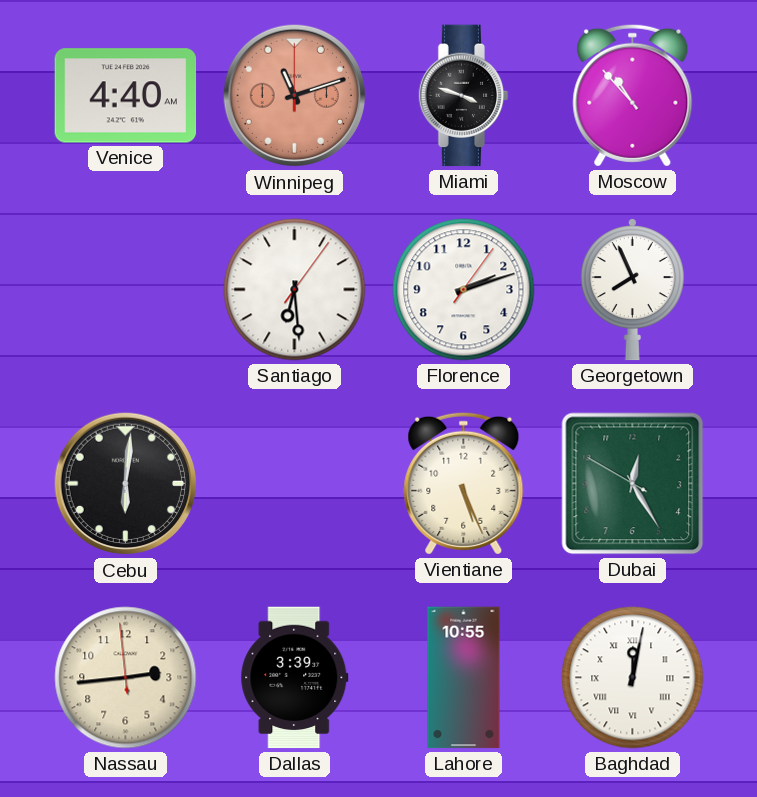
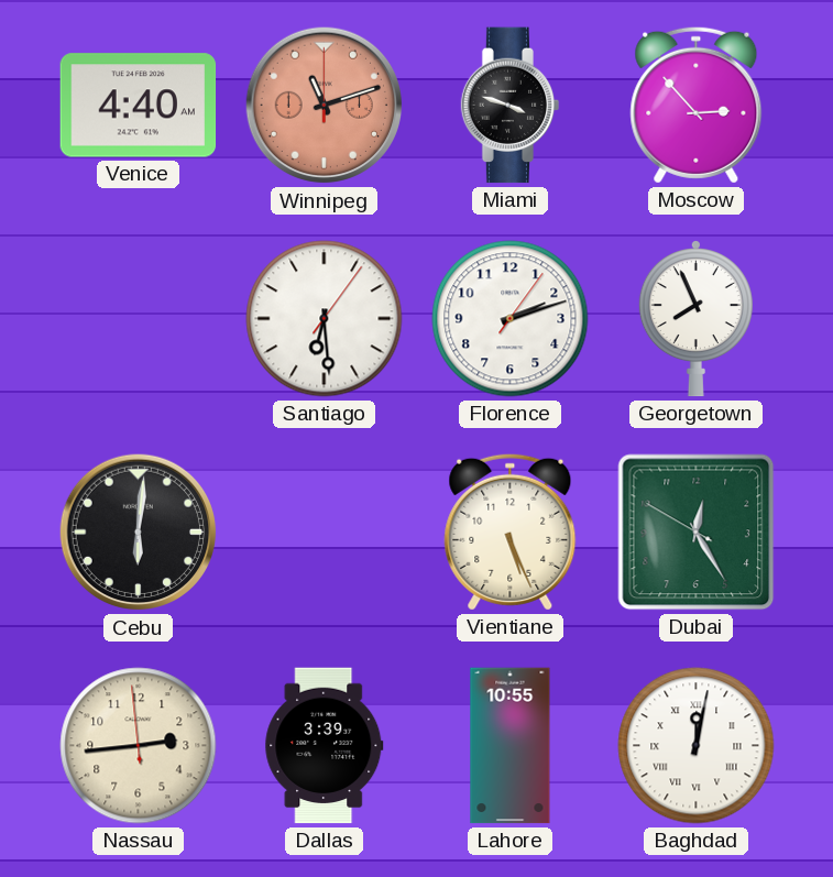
Moscow: 10:53 -> 2:53
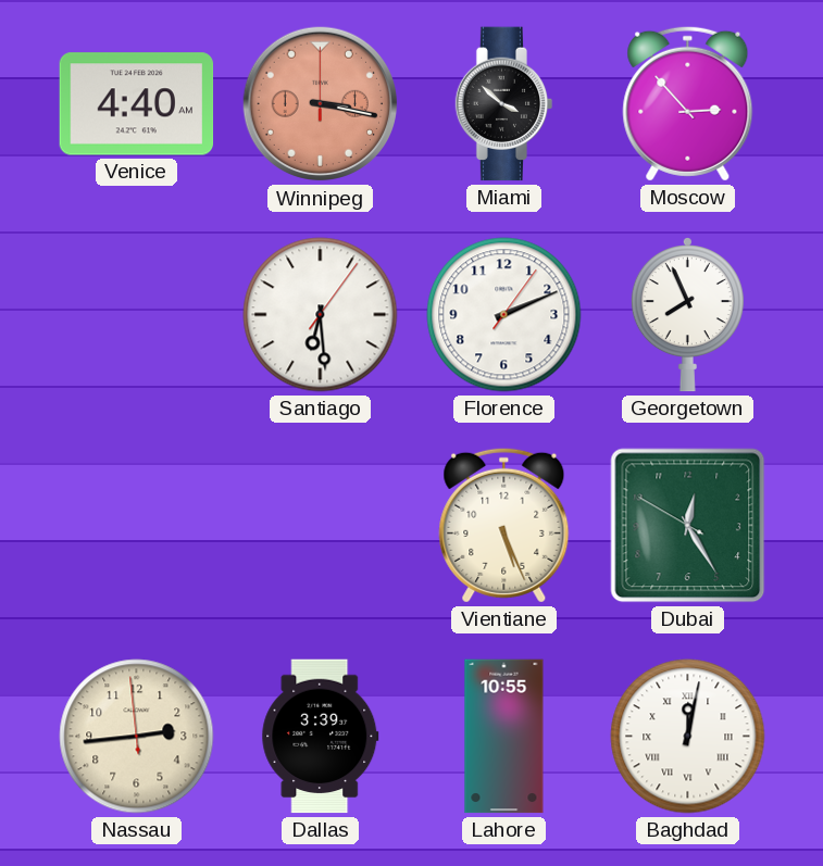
Winnipeg: 11:12 -> 3:17
Miami: 3:48 -> 3:52
Florence: 2:12 -> 2:11
Cebu: 6:01 -> none
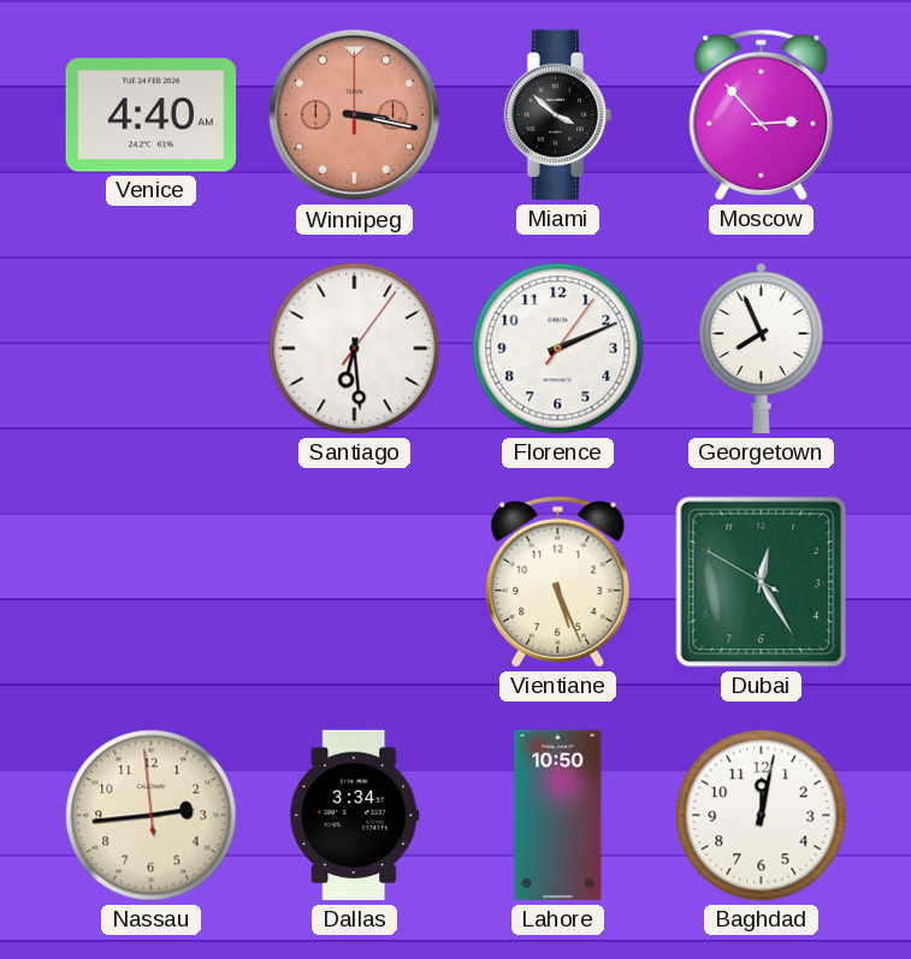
Dallas: 3:39 -> 3:34
Lahore: 10:55 -> 10:50
Baghdad numerals: Roman -> Arabic
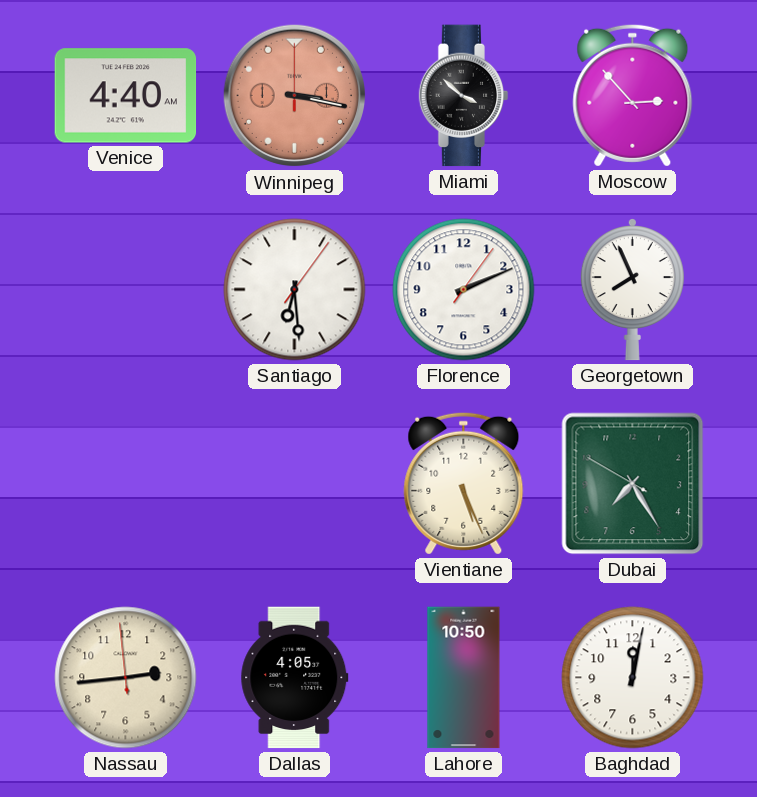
Dubai: 12:24 -> 7:24
Dallas: 3:34 -> 4:05
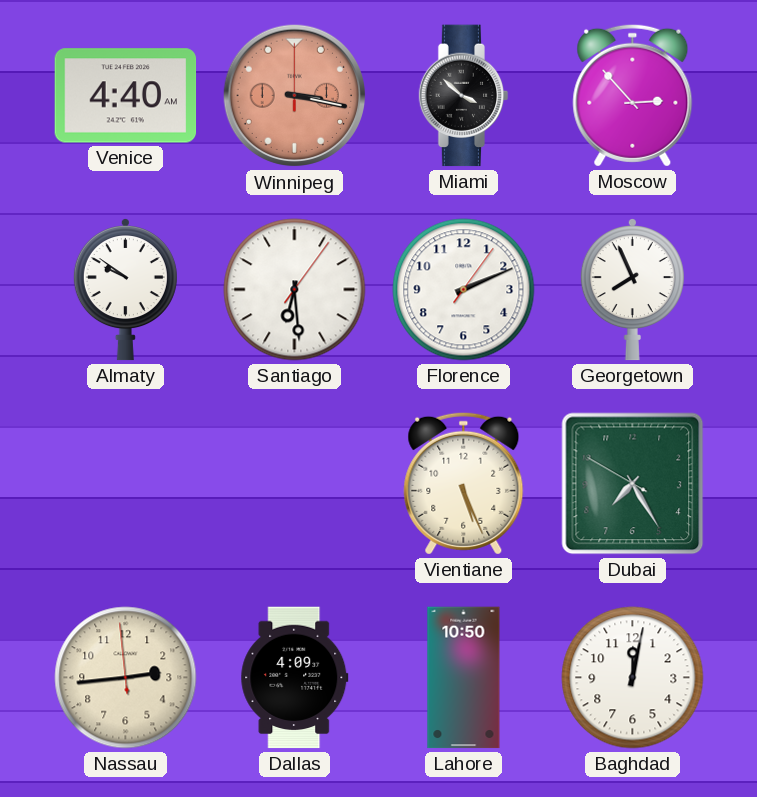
Almaty: none -> 9:51
Dallas: 4:05 -> 4:09
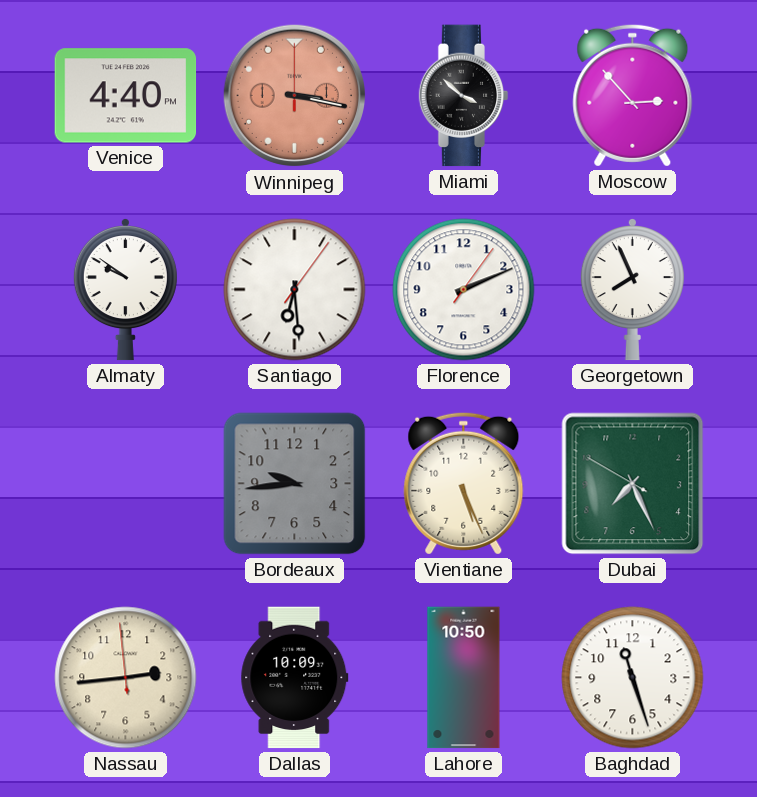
Venice: 4:40 AM -> 4:40 PM
Bordeaux: none -> 9:44
Dubai: 7:24 -> 7:25
Dallas: 4:09 -> 10:09
Baghdad: 12:02 -> 11:27
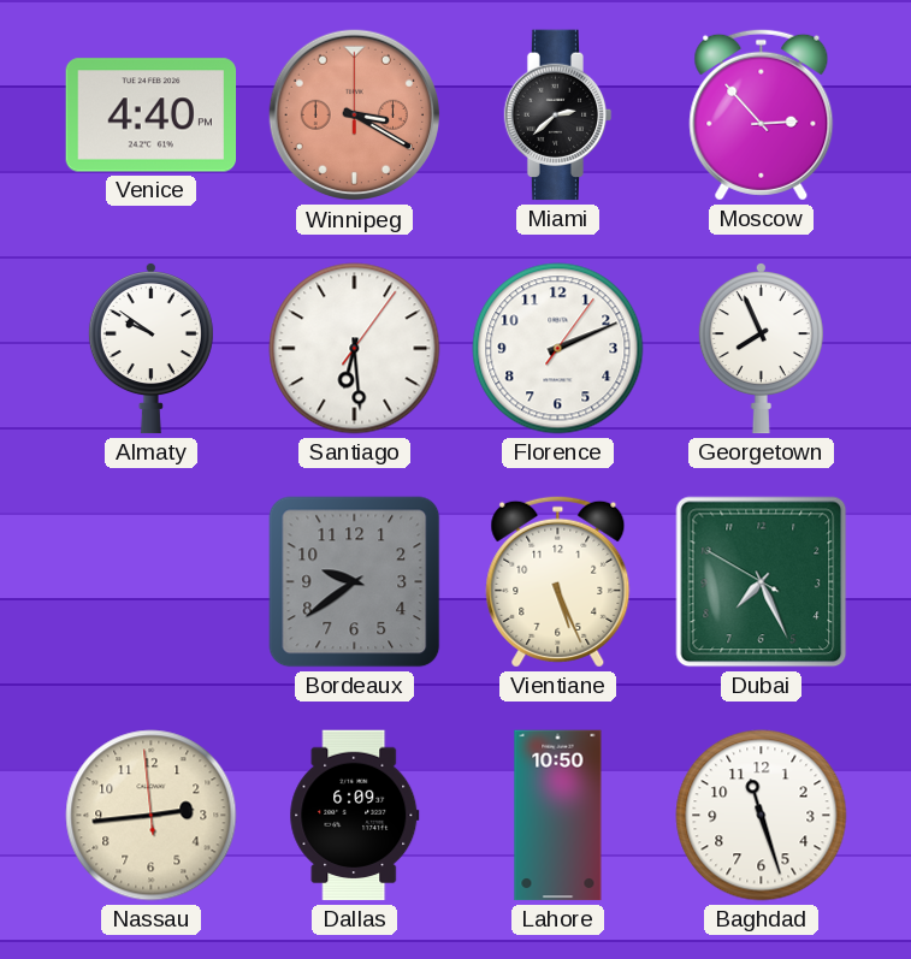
Winnipeg: 3:17 -> 3:20
Miami: 3:52 -> 2:38
Bordeaux: 9:44 -> 9:39
Dallas: 10:09 -> 6:09
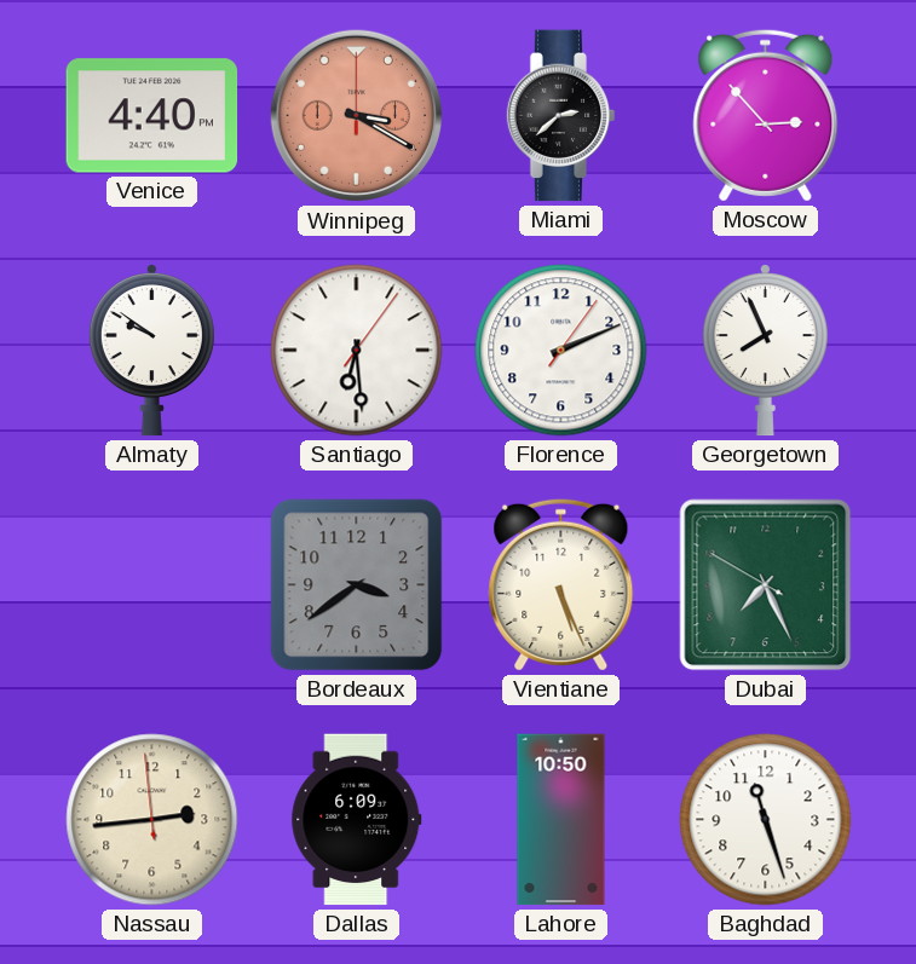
Bordeaux: 9:39 -> 3:39
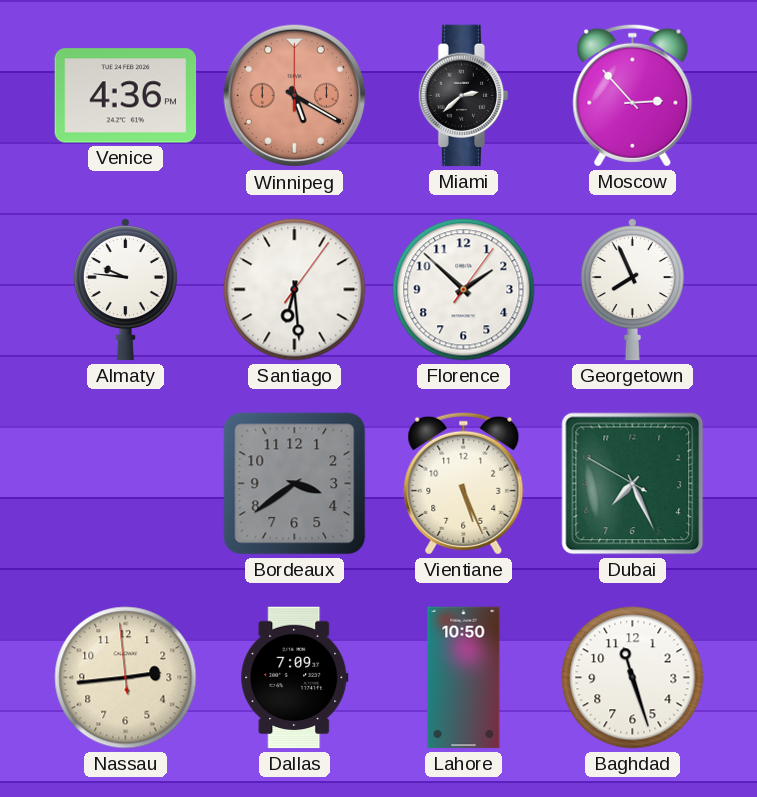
Venice: 4:40 -> 4:36
Winnipeg: 3:20 -> 5:20
Almaty: 9:51 -> 9:46
Florence: 2:11 -> 1:52
Dallas: 6:09 -> 7:09
